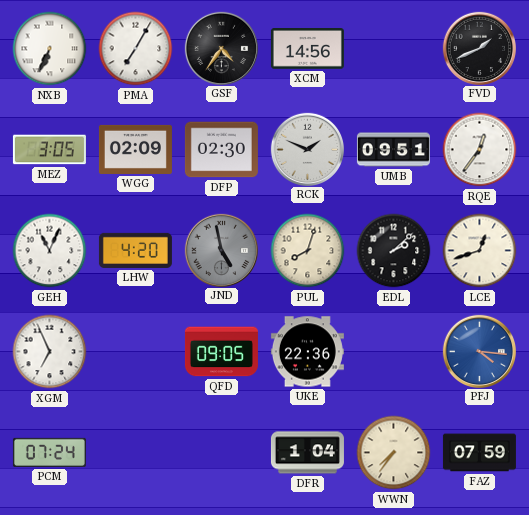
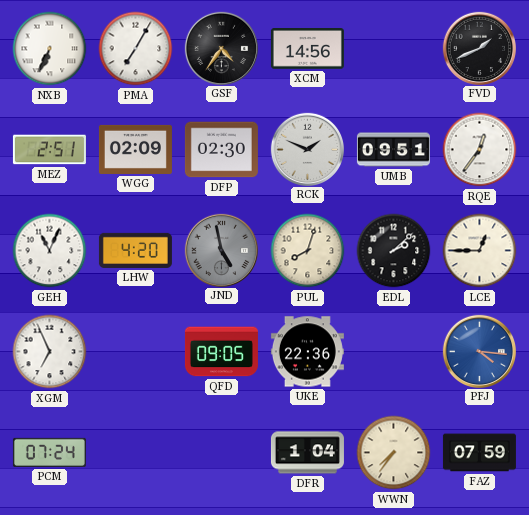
MEZ: 3:05 -> 2:51
LCE: 12:42 -> 12:45
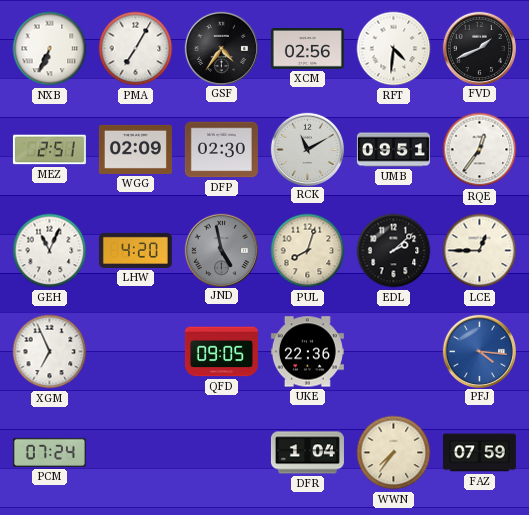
XCM: 14:56 -> 02:56
RFT: none -> 4:31
RCK: 1:49 -> 11:10
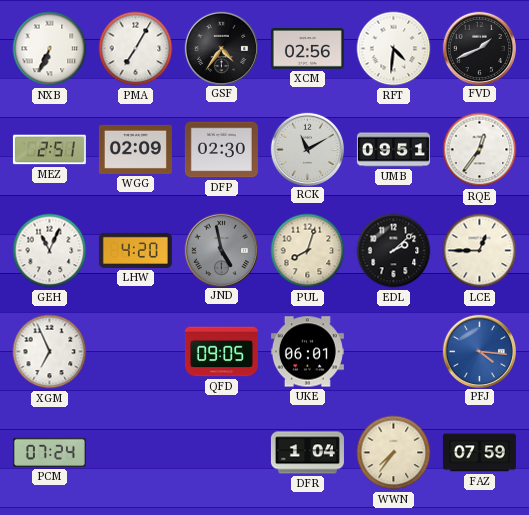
UKE: 22:36 -> 06:01
